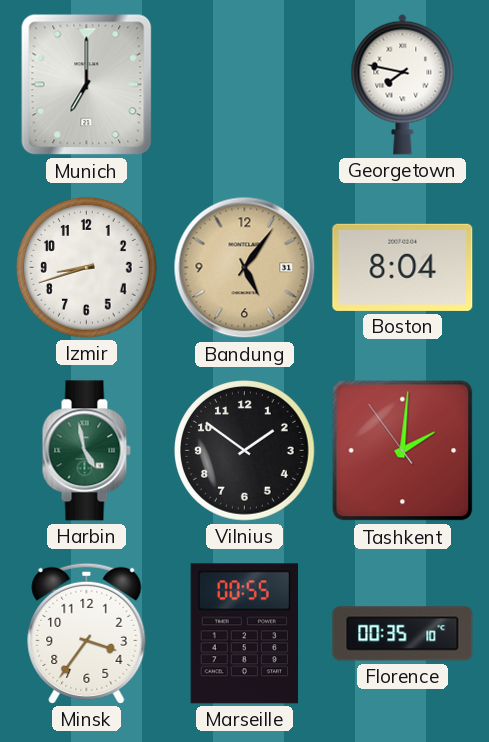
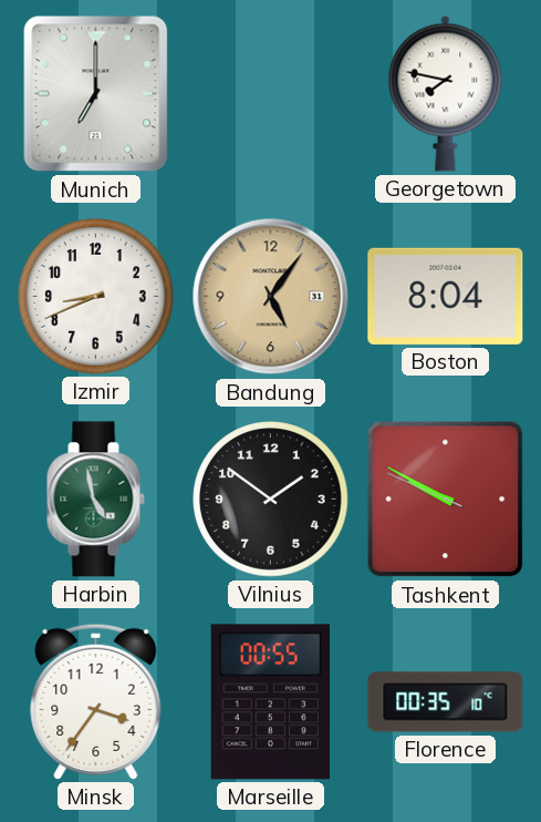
Izmir: 8:42 -> 8:41
Tashkent: 2:00 -> 9:49
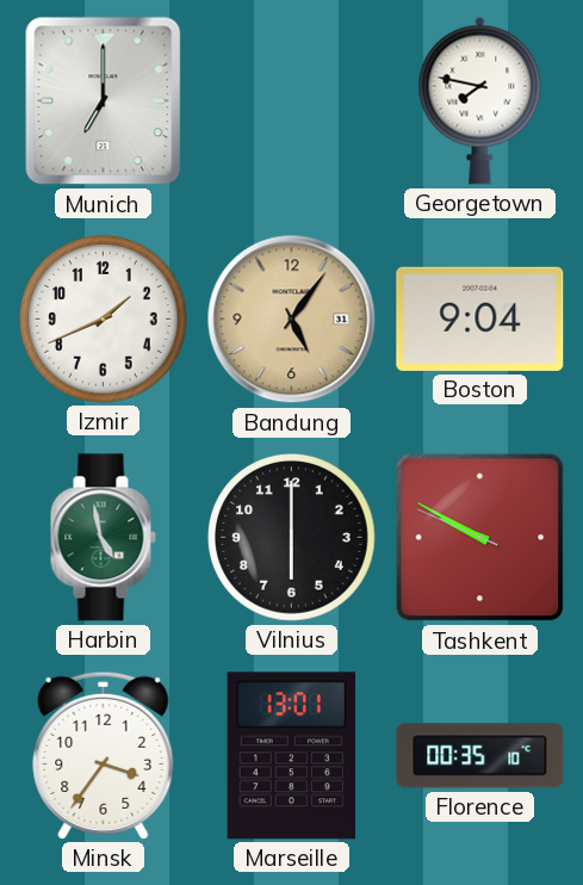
Izmir: 8:41 -> 1:41
Boston: 8:04 -> 9:04
Vilnius: 1:51 -> 6:00
Marseille: 00:55 -> 13:01
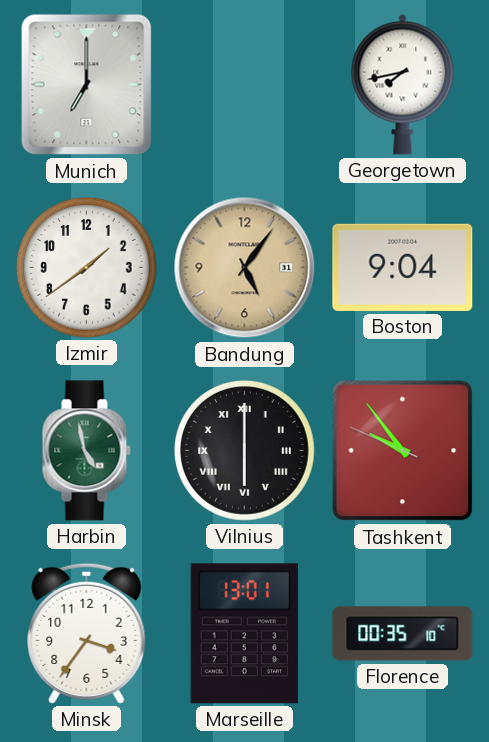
Georgetown: 7:47 -> 7:43
Izmir: 1:41 -> 1:39
Vilnius numerals: Arabic -> Roman
Tashkent: 9:49 -> 9:53
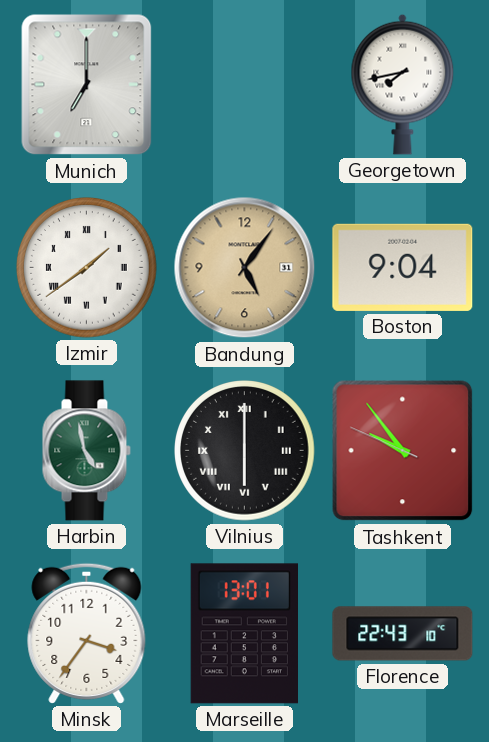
Izmir numerals: Arabic -> Roman
Florence: 00:35 -> 22:43
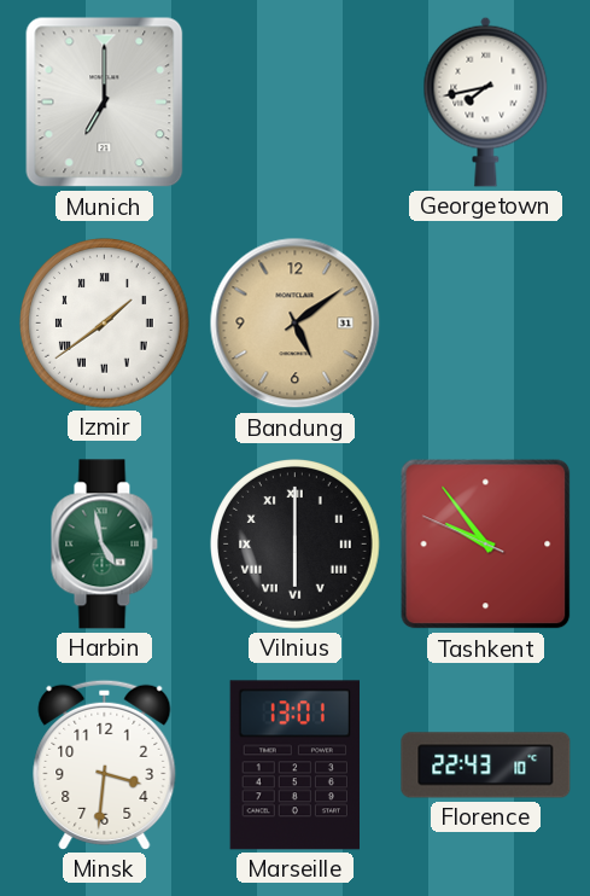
Bandung: 5:06 -> 5:09
Boston: 9:04 -> none
Minsk: 3:36 -> 3:31
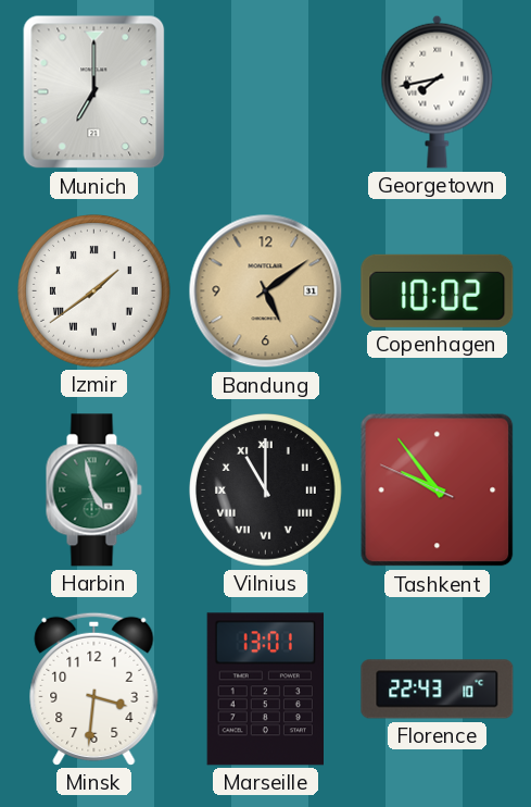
Copenhagen: none -> 10:02
Vilnius: 6:00 -> 11:00
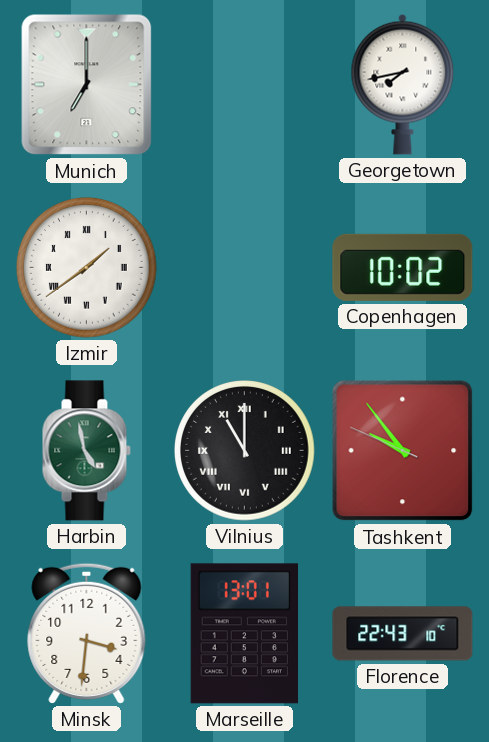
Bandung: 5:09 -> none
